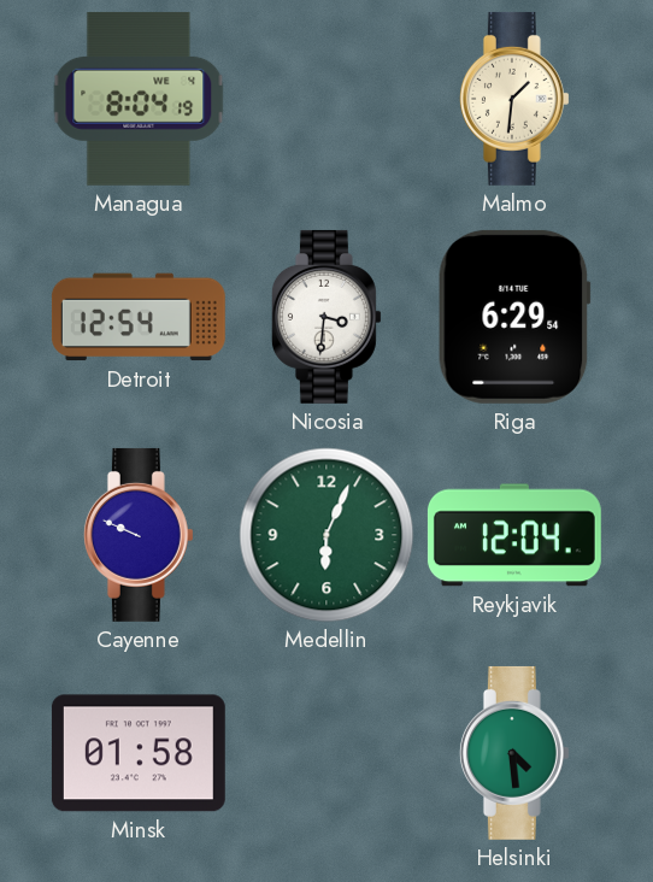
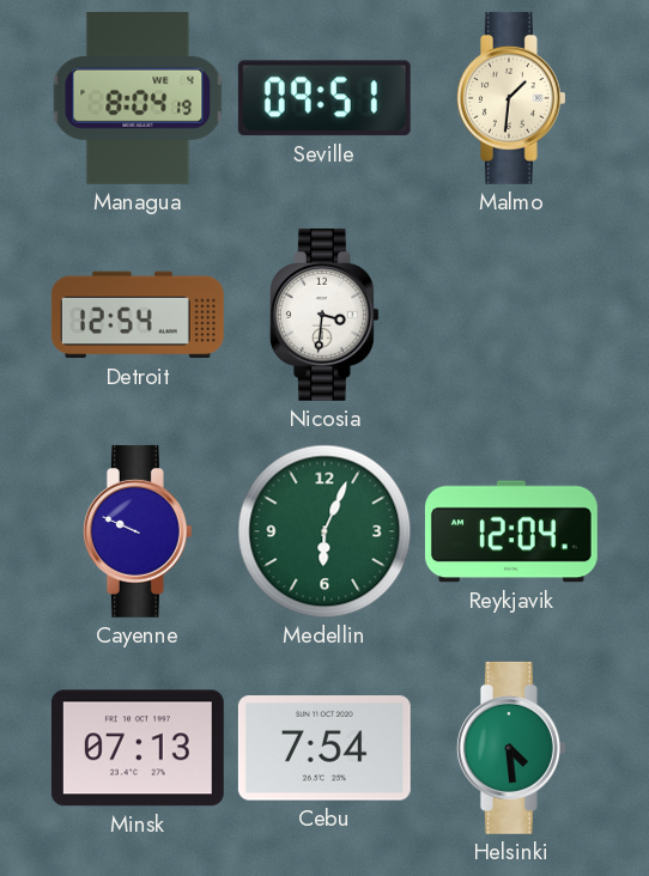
Seville: none -> 09:51
Riga: 6:29 -> none
Minsk: 01:58 -> 07:13
Cebu: none -> 7:54
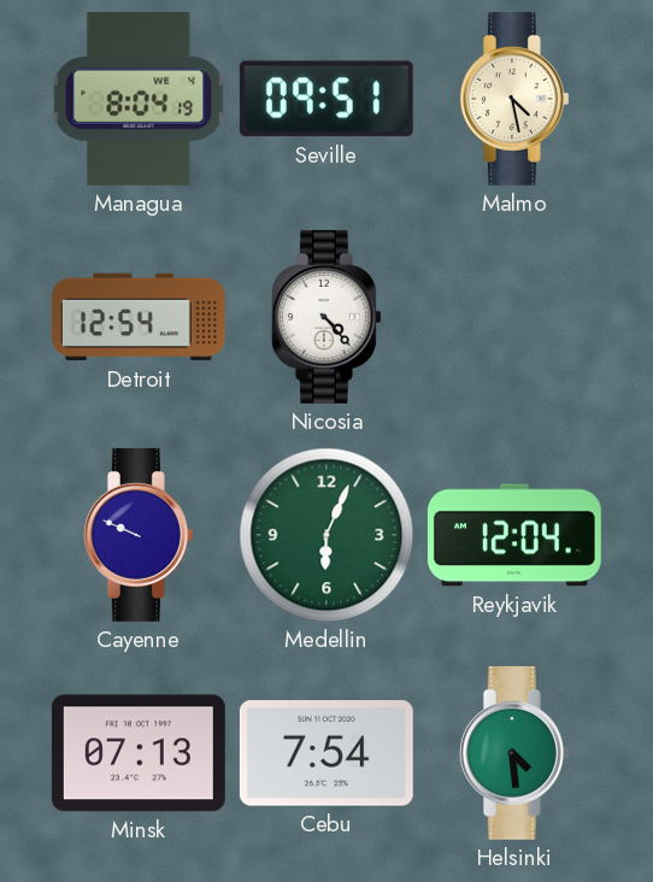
Malmo: 1:31 -> 4:28
Nicosia: 3:31 -> 4:23
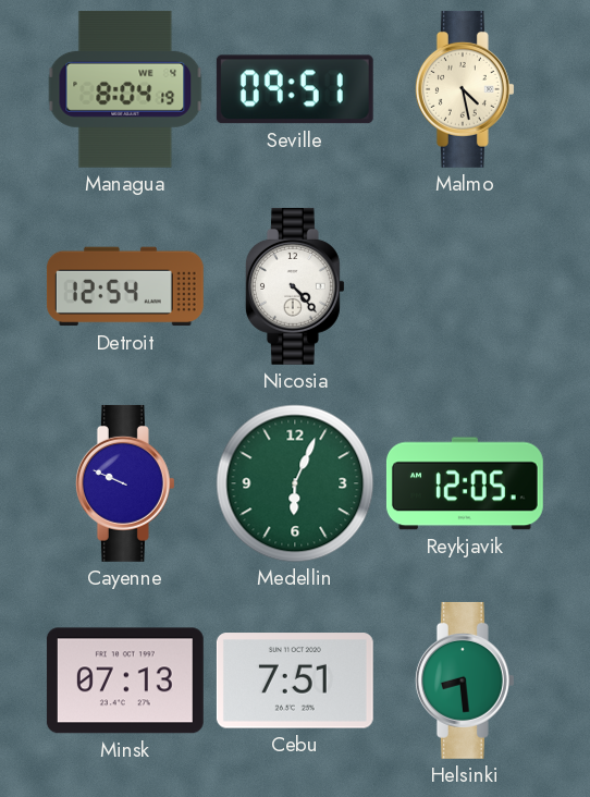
Reykjavik: 12:04 -> 12:05
Cebu: 7:54 -> 7:51
Helsinki: 4:29 -> 8:29
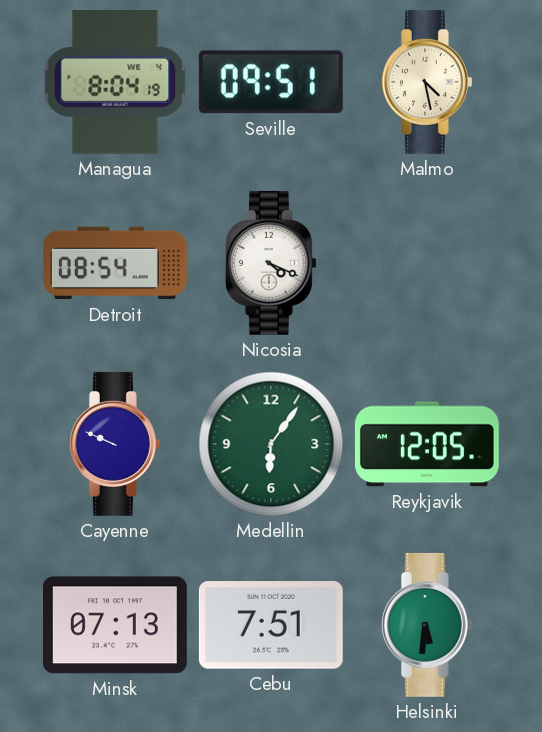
Detroit: 12:54 -> 08:54
Nicosia: 4:23 -> 4:19
Medellin: 6:04 -> 6:06
Helsinki: 8:29 -> 5:31
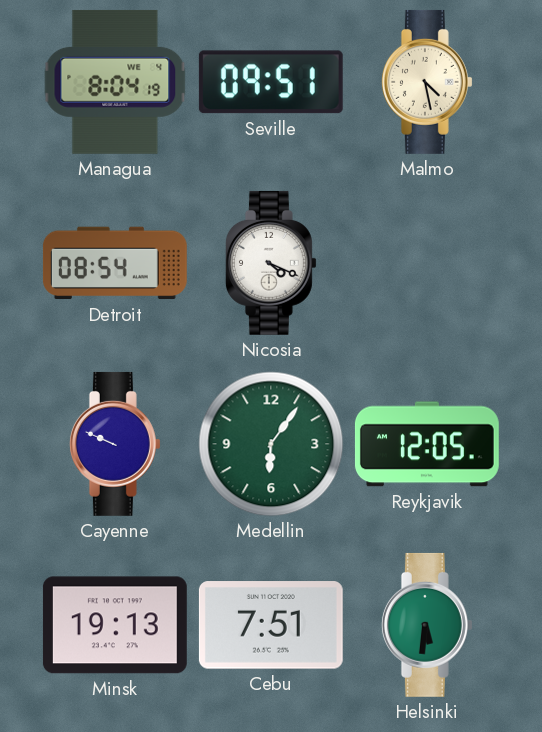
Minsk: 07:13 -> 19:13
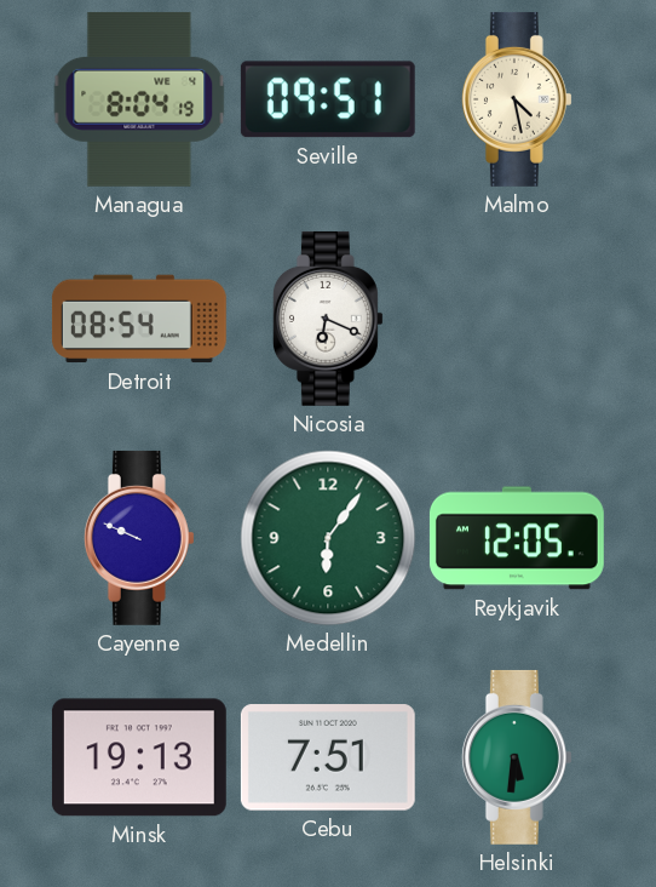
Nicosia: 4:19 -> 6:19
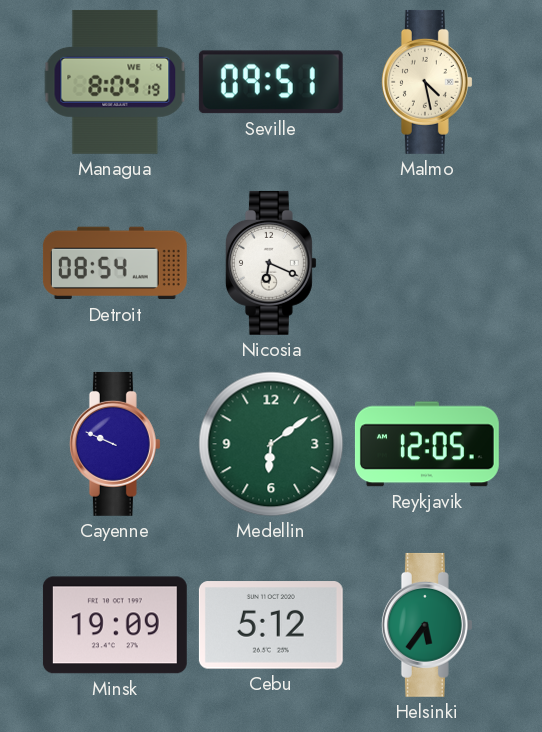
Medellin: 6:06 -> 6:09
Minsk: 19:13 -> 19:09
Cebu: 7:51 -> 5:12
Helsinki: 5:31 -> 5:36
